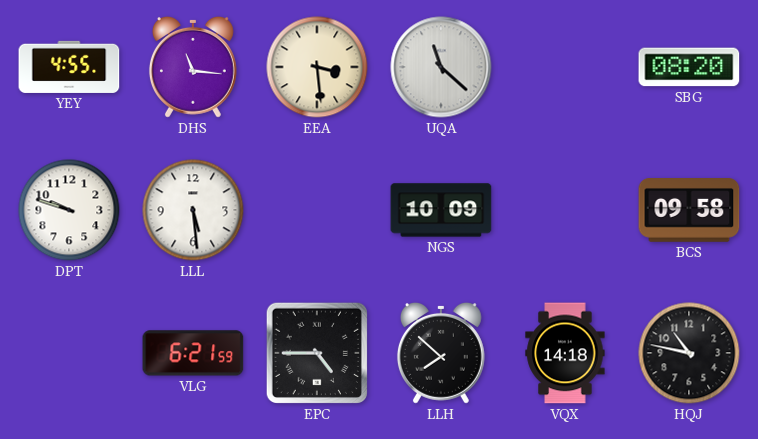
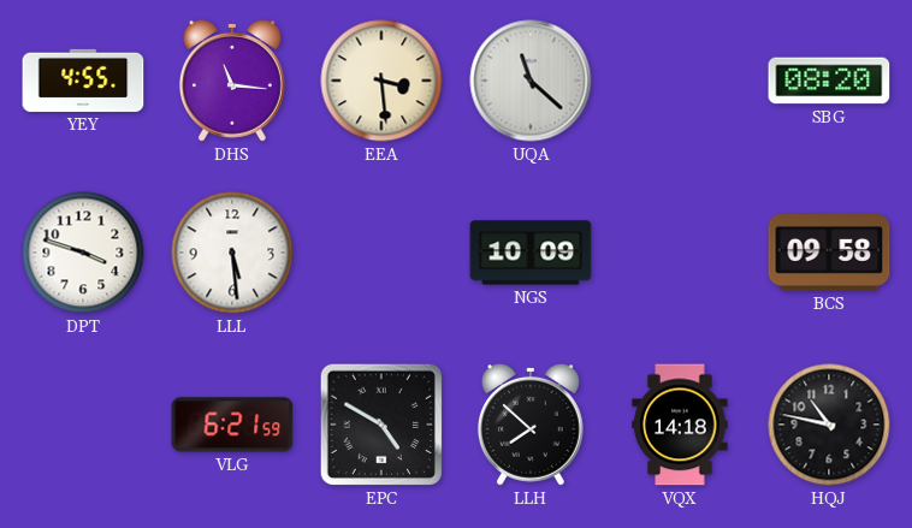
DPT: 9:48 -> 3:48
EPC: 4:45 -> 4:50
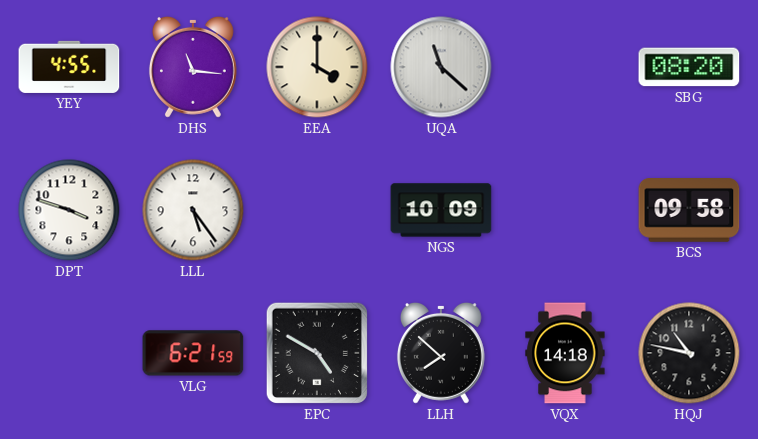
EEA: 3:29 -> 4:00
LLL: 5:29 -> 5:24
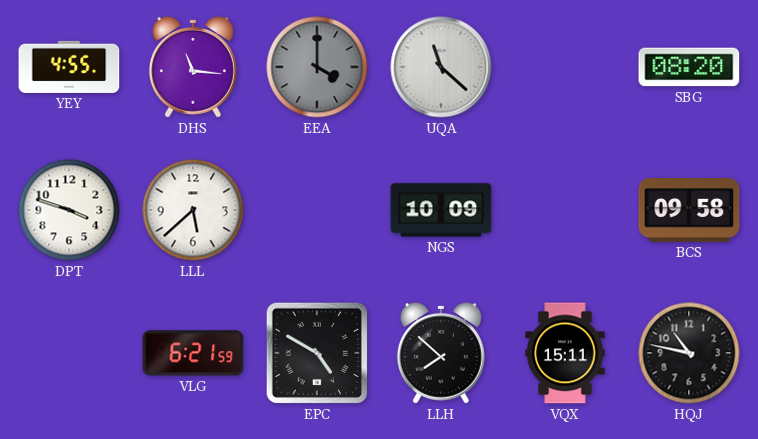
EEA dial: cream -> grey
LLL: 5:24 -> 5:38
VQX: 14:18 -> 15:11
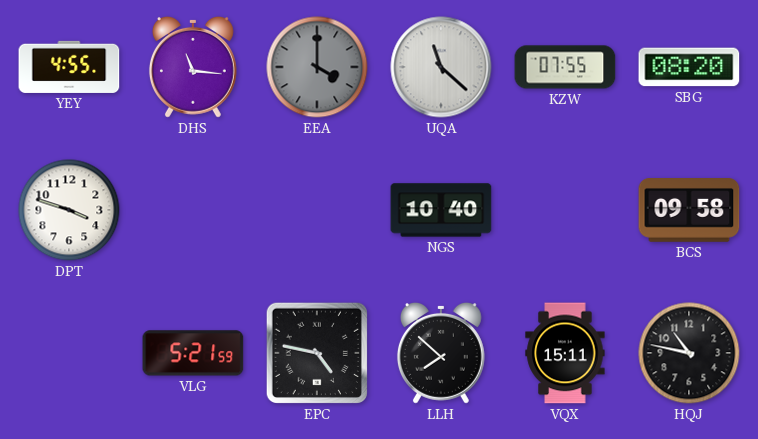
KZW: none -> 07:55
LLL: 5:38 -> none
NGS: 10:09 -> 10:40
VLG: 6:21 -> 5:21
EPC: 4:50 -> 4:47
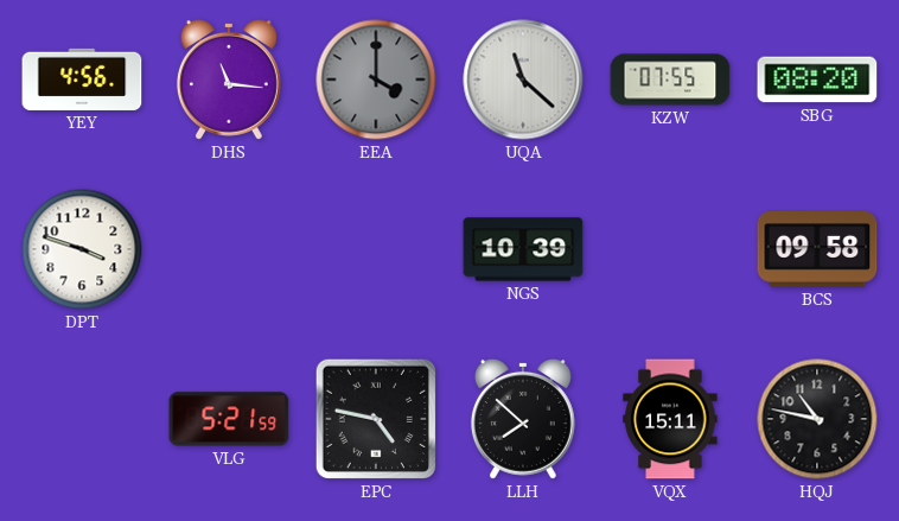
YEY: 4:55 -> 4:56
NGS: 10:40 -> 10:39
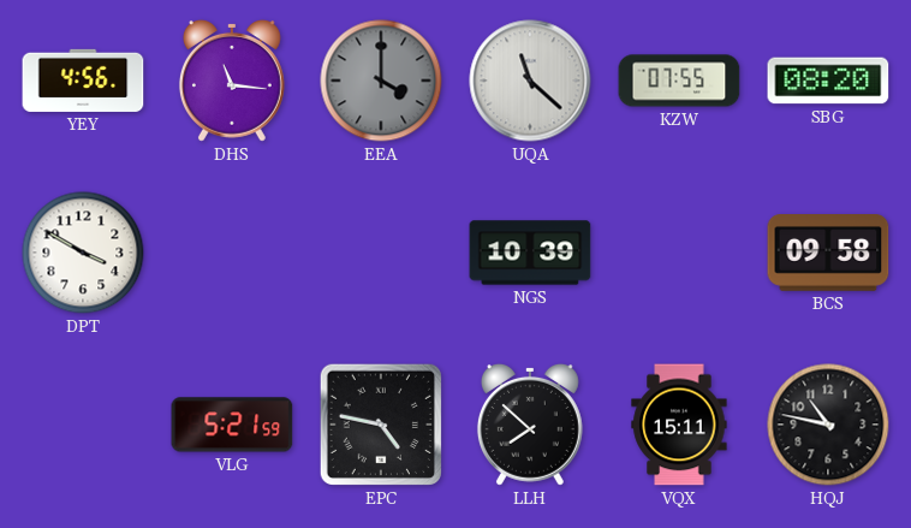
DPT: 3:48 -> 3:50
